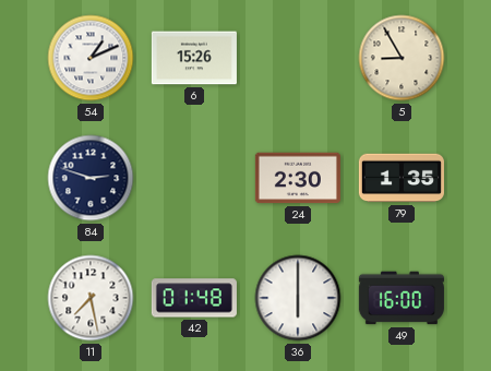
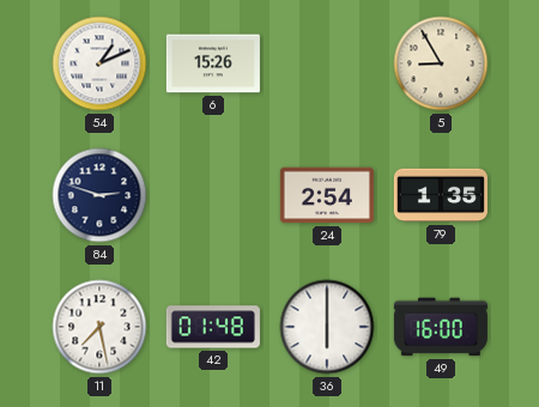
24: 2:30 -> 2:54
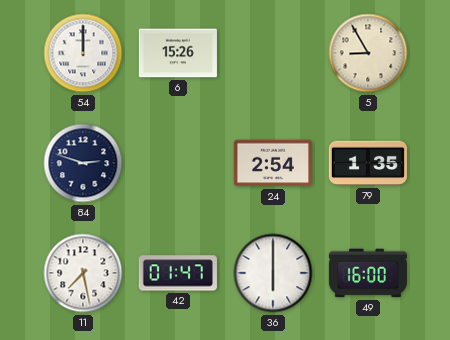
54: 1:11 -> 12:00
42: 01:48 -> 01:47
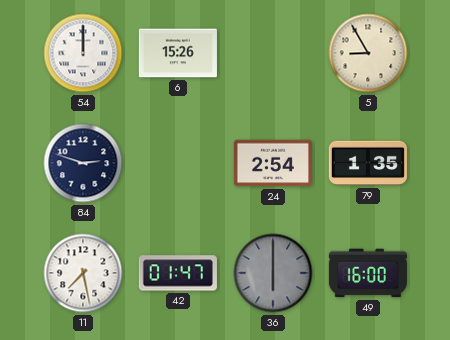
36 dial: white -> grey
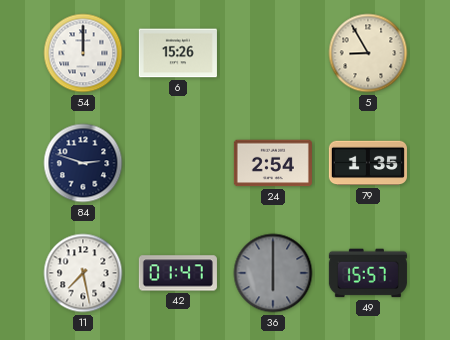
49: 16:00 -> 15:57
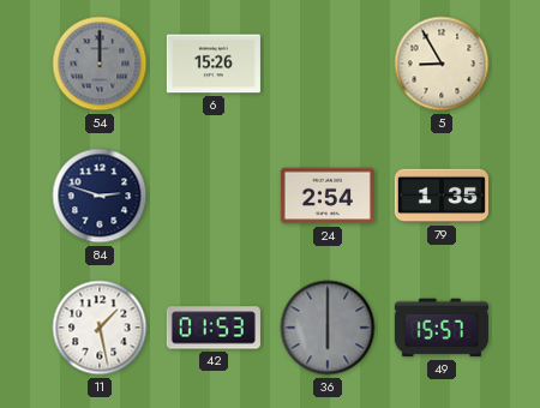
54 dial: white -> grey
11: 7:28 -> 1:28
42: 01:47 -> 01:53
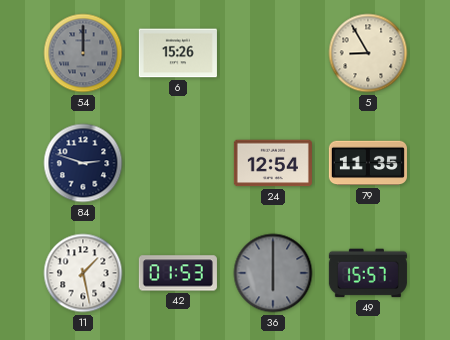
24: 2:54 -> 12:54
79: 1:35 -> 11:35
